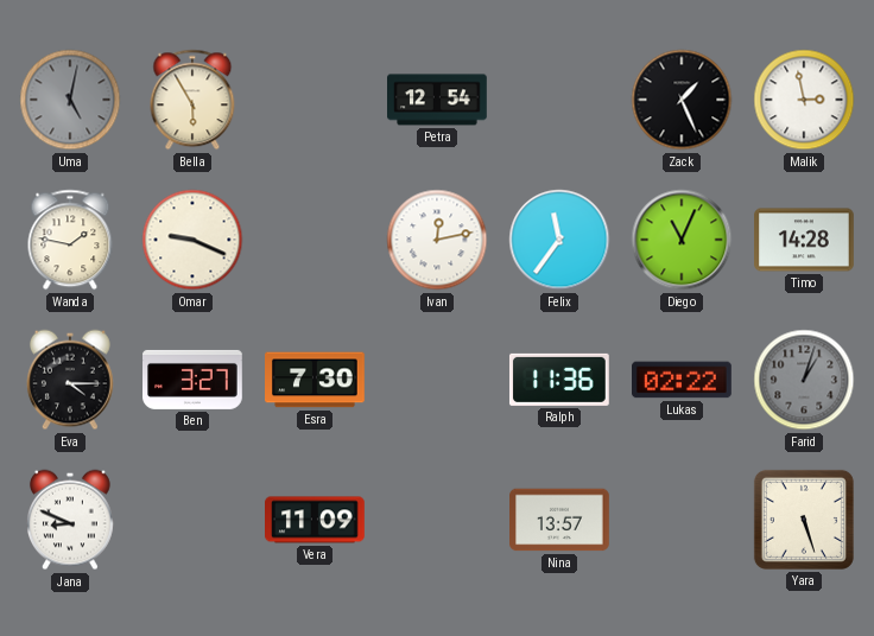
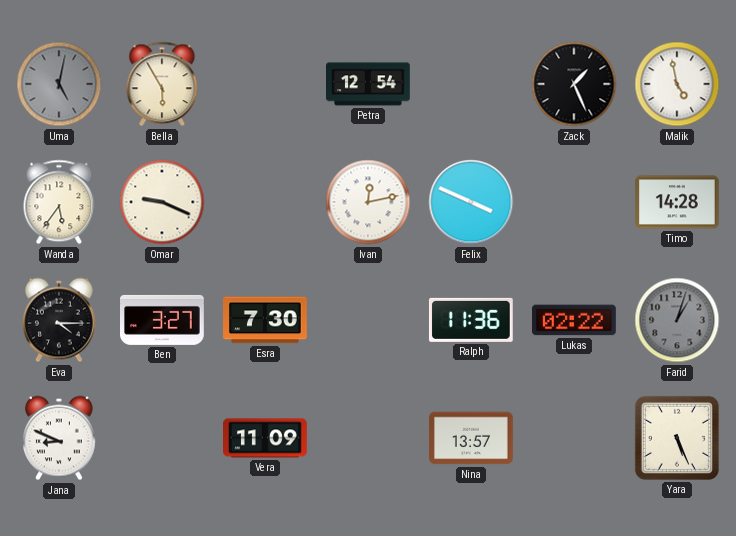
Malik: 2:58 -> 4:58
Wanda: 1:47 -> 5:36
Felix: 11:36 -> 3:49
Diego: 11:04 -> none
Yara: 5:27 -> 5:26
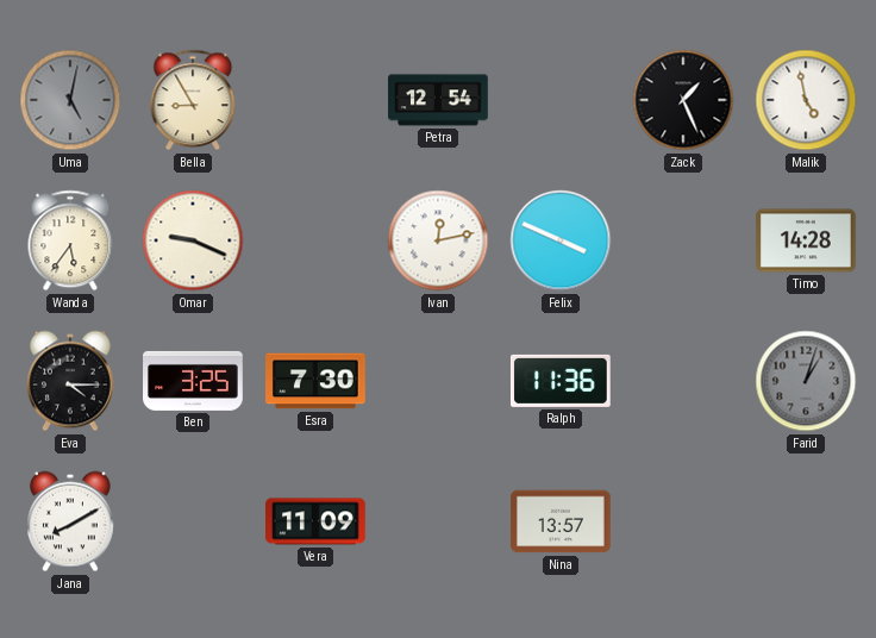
Bella: 5:55 -> 8:55
Ben: 3:27 -> 3:25
Lukas: 02:22 -> none
Jana: 8:49 -> 8:10
Yara: 5:26 -> none
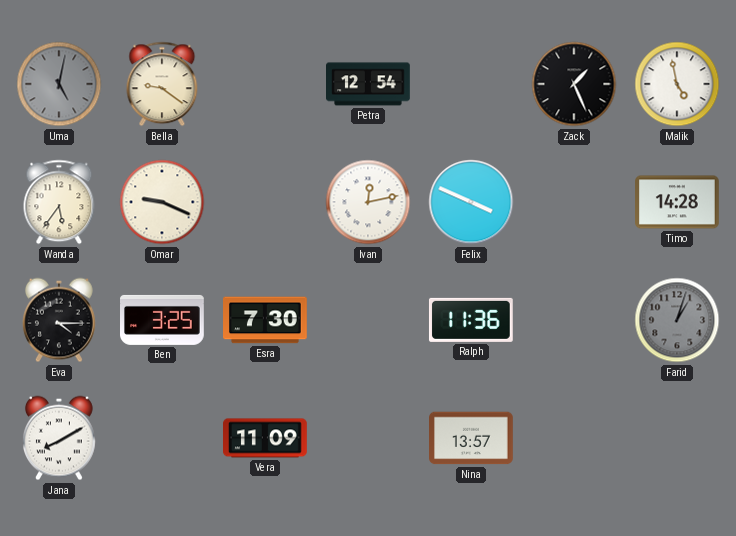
Bella: 8:55 -> 9:21
